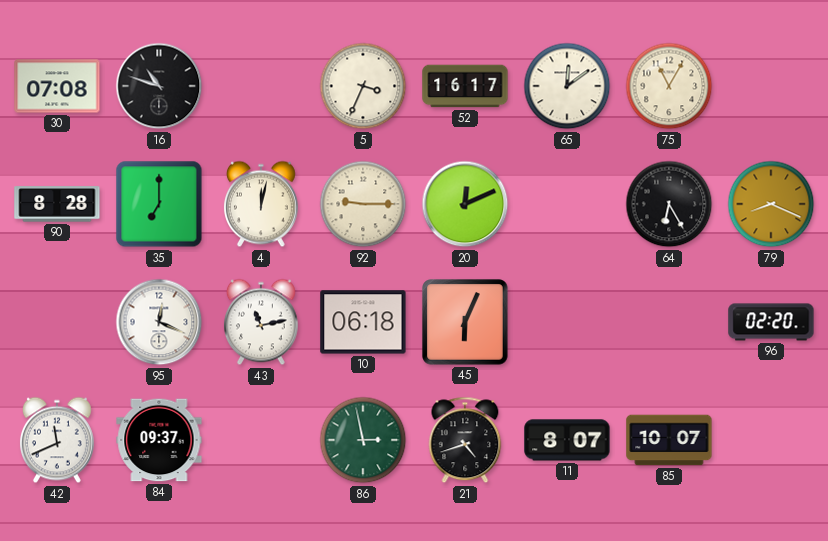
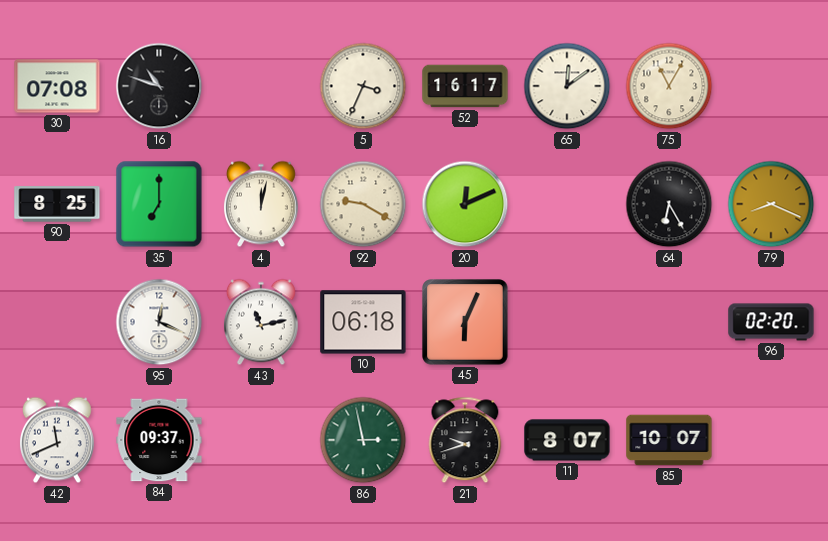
90: 8:28 -> 8:25
92: 9:15 -> 9:20
21: 4:42 -> 9:42
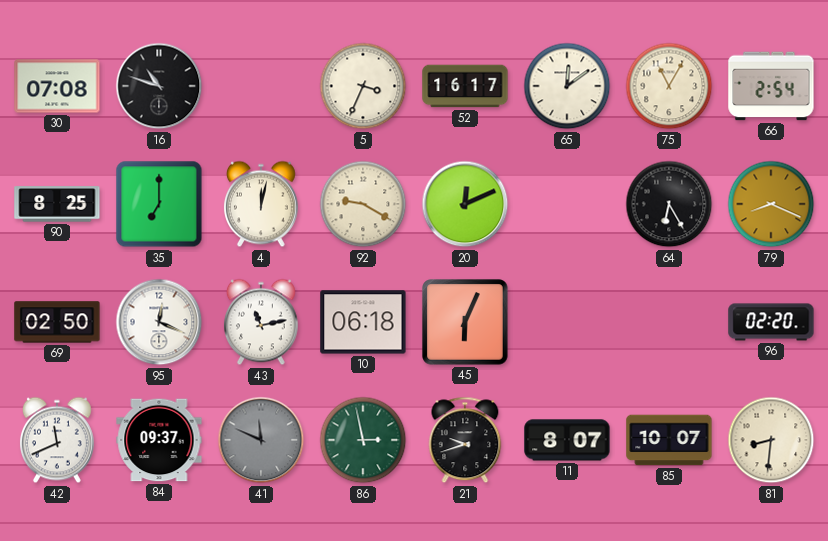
66: none -> 2:54
69: none -> 02:50
41: none -> 11:49
81: none -> 8:31
